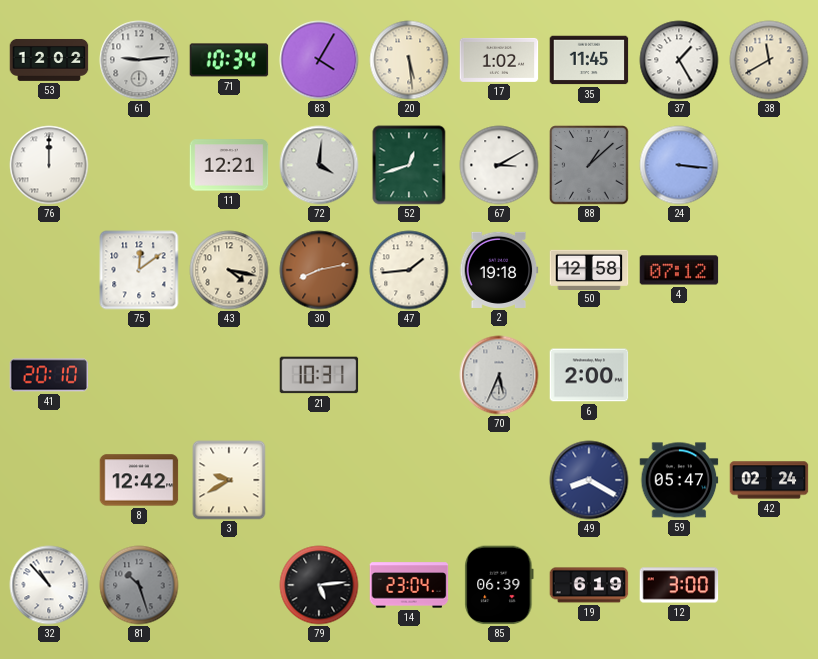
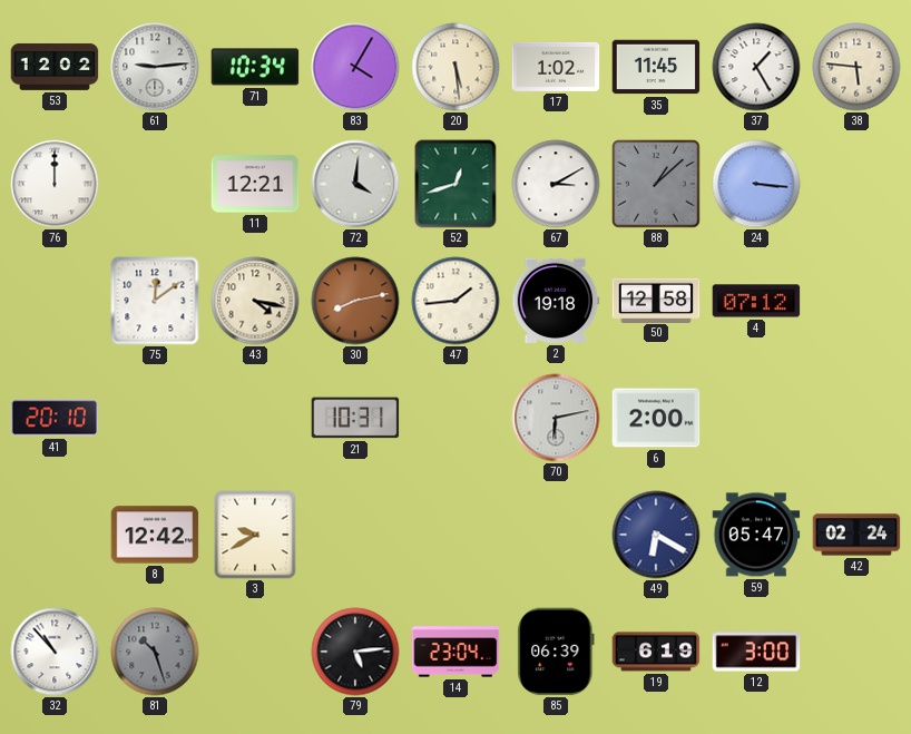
38: 11:40 -> 5:46
70: 5:34 -> 6:13
49: 8:20 -> 6:20
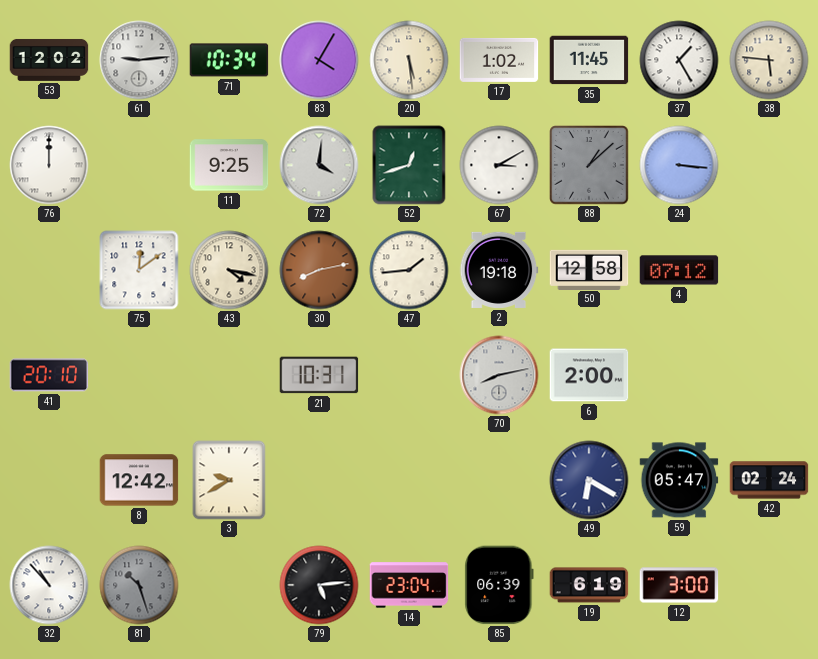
11: 12:21 -> 9:25
70: 6:13 -> 8:13
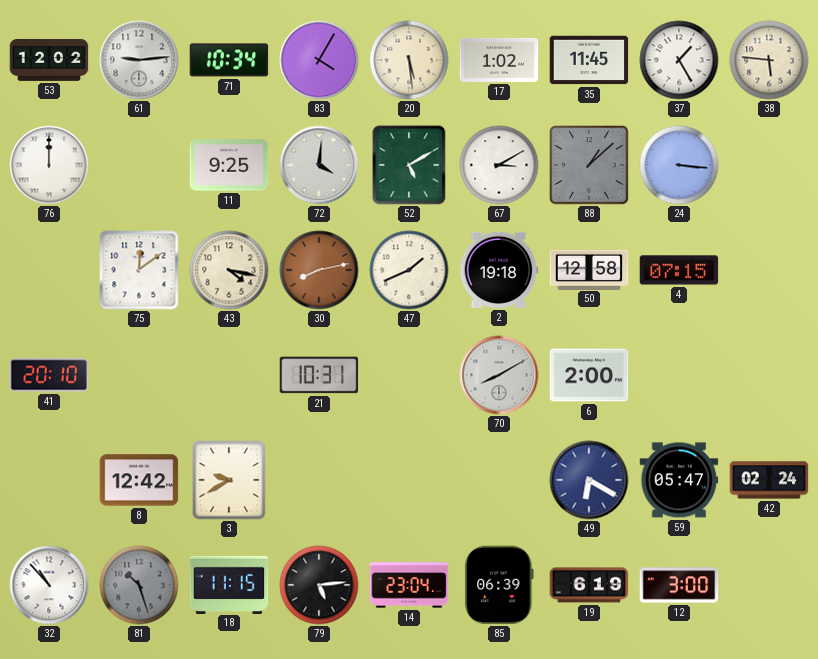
52: 12:42 -> 5:10
47: 1:44 -> 1:41
4: 07:12 -> 07:15
70: 8:13 -> 8:10
18: none -> 11:15
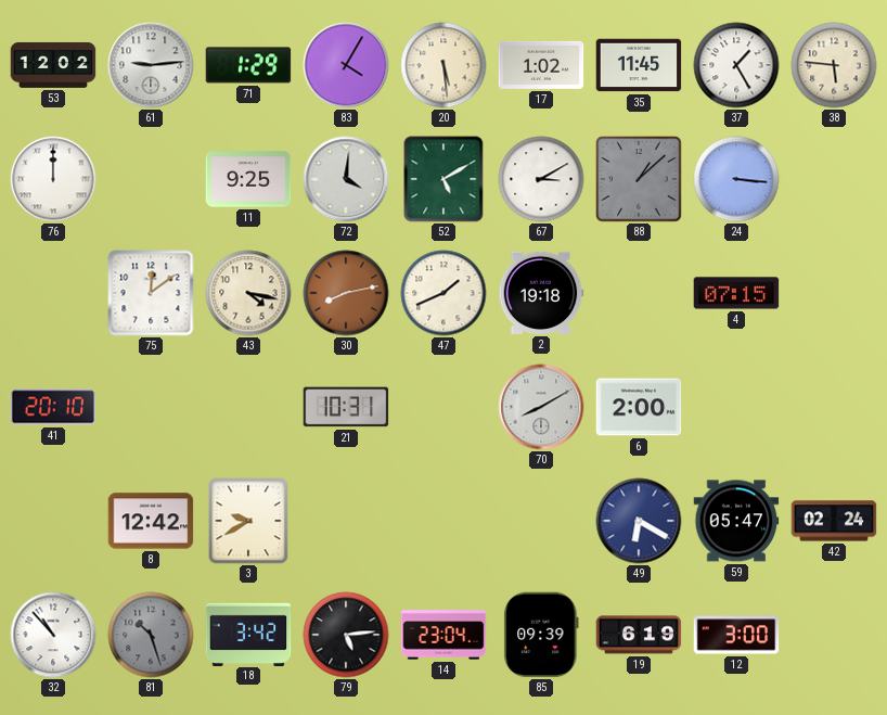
71: 10:34 -> 1:29
50: 12:58 -> none
18: 11:15 -> 3:42
85: 06:39 -> 09:39
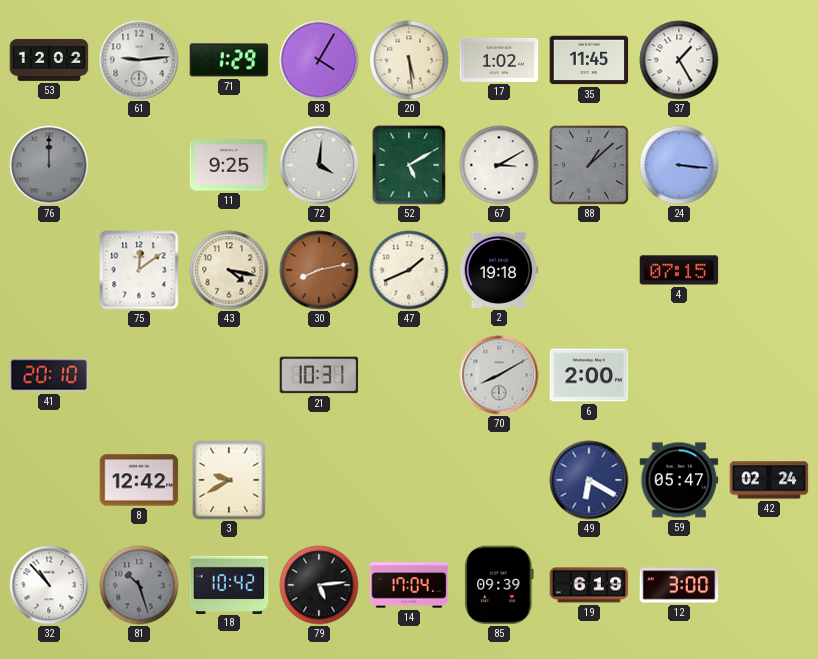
38: 5:46 -> none
76 dial: white -> grey
18: 3:42 -> 10:42
14: 23:04 -> 17:04
